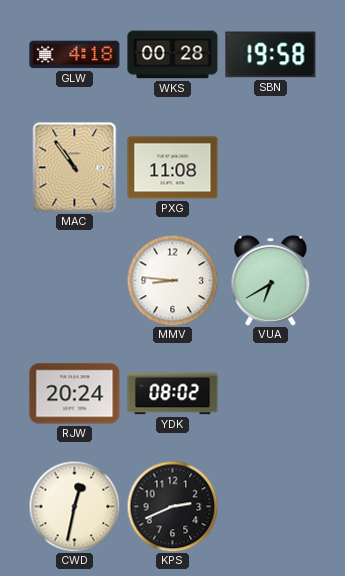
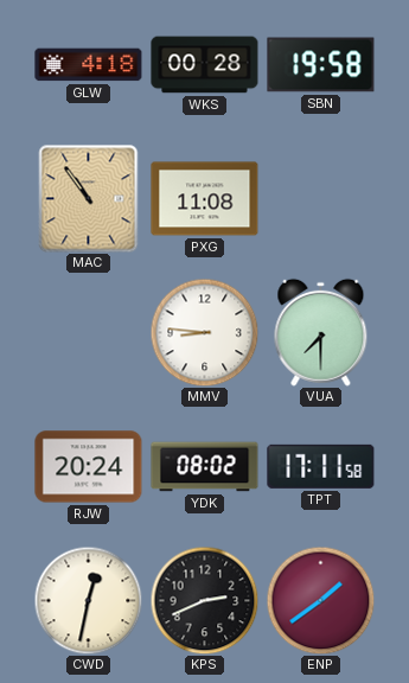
VUA: 6:40 -> 7:30
TPT: none -> 17:11
ENP: none -> 1:39
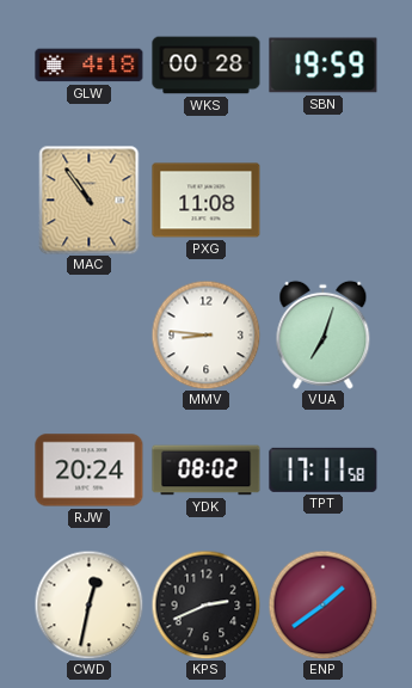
SBN: 19:58 -> 19:59
VUA: 7:30 -> 7:03
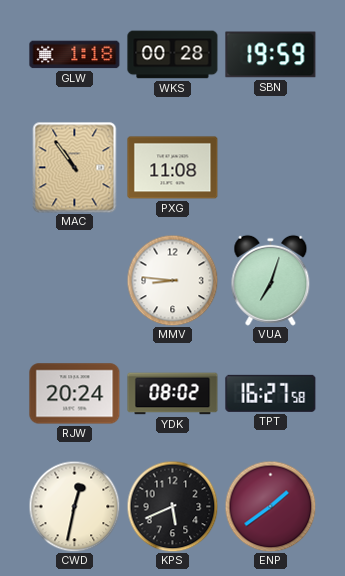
GLW: 4:18 -> 1:18
TPT: 17:11 -> 16:27
KPS: 2:41 -> 5:41
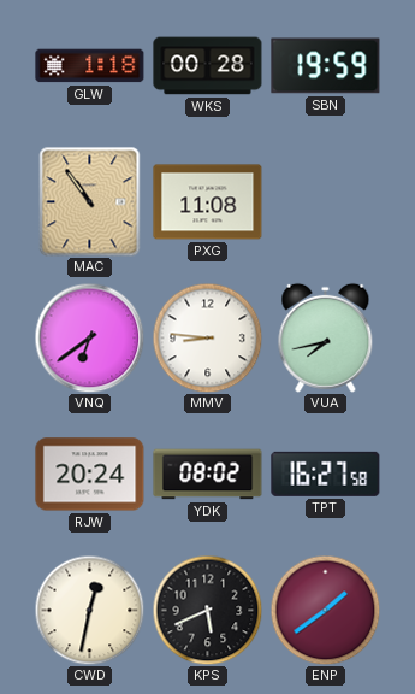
VNQ: none -> 6:39
VUA: 7:03 -> 7:43
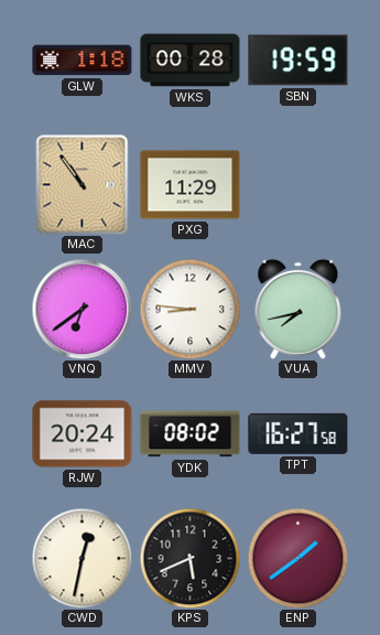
PXG: 11:08 -> 11:29
